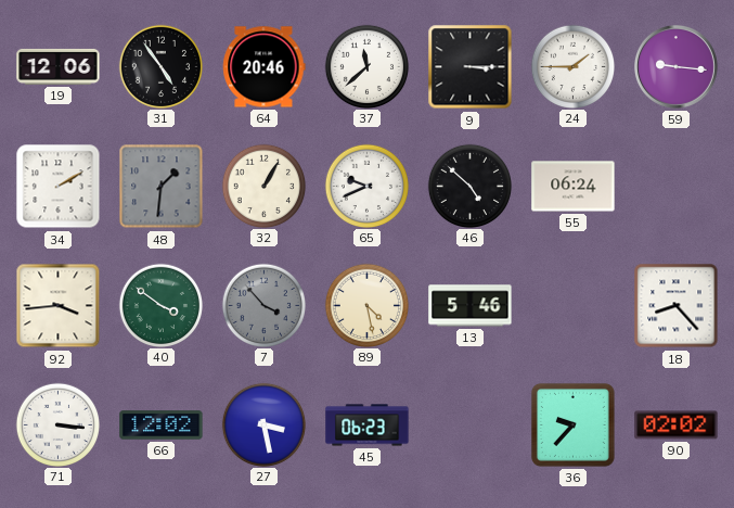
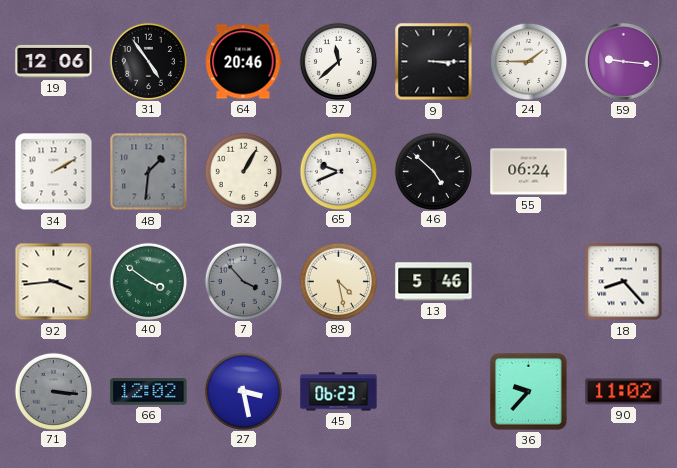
71 dial: white -> grey
90: 02:02 -> 11:02
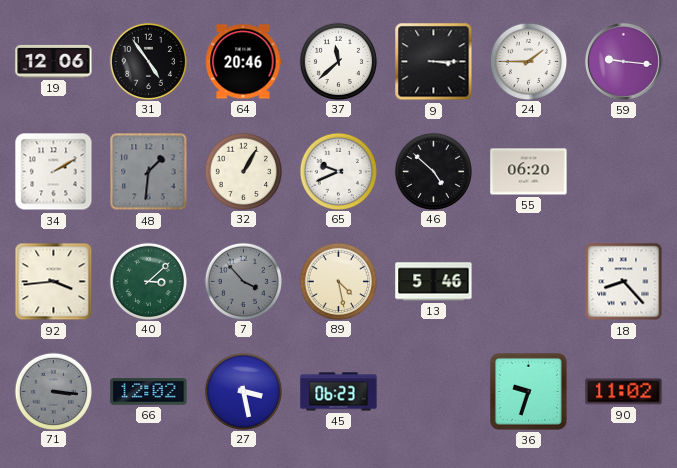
55: 06:24 -> 06:20
40: 3:51 -> 3:08
36: 9:37 -> 9:33
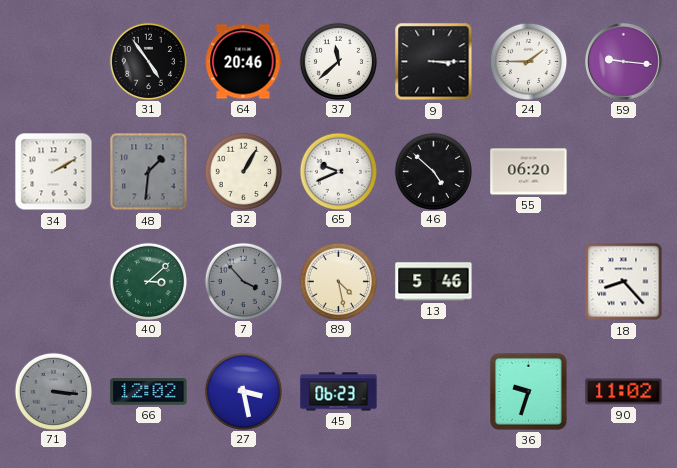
19: 12:06 -> none
92: 3:44 -> none
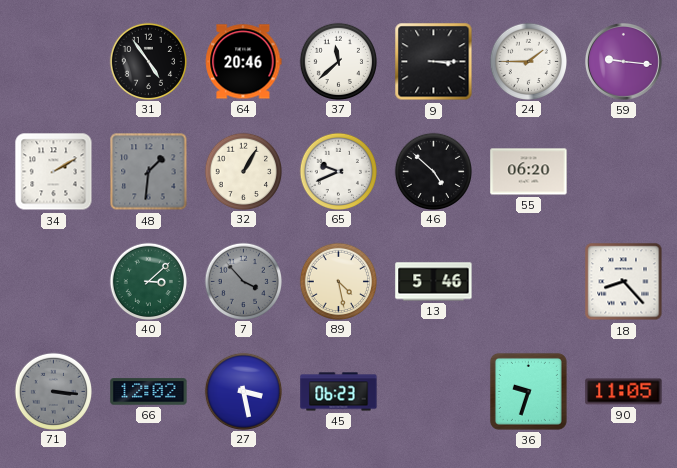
90: 11:02 -> 11:05
